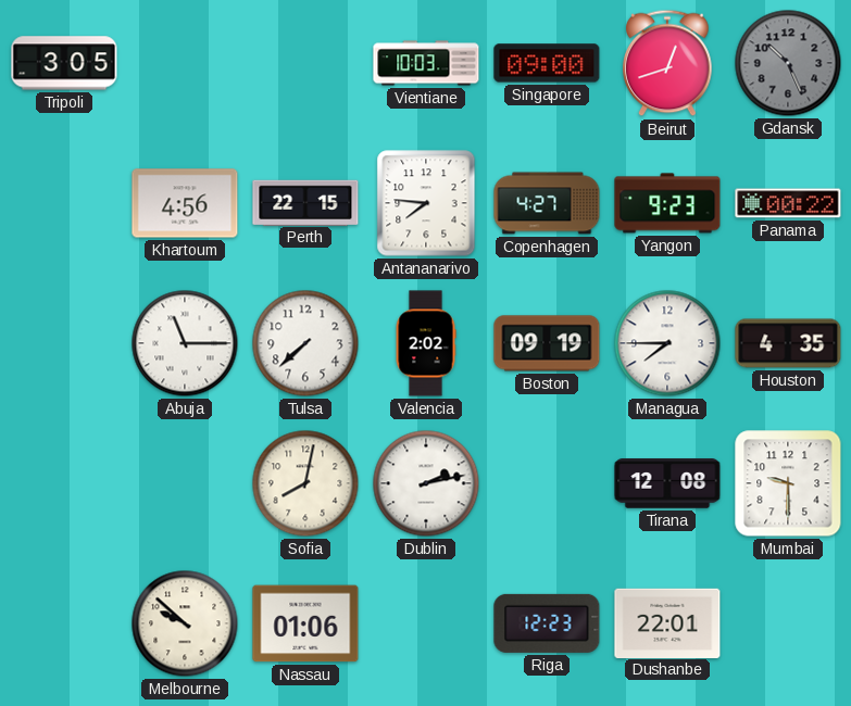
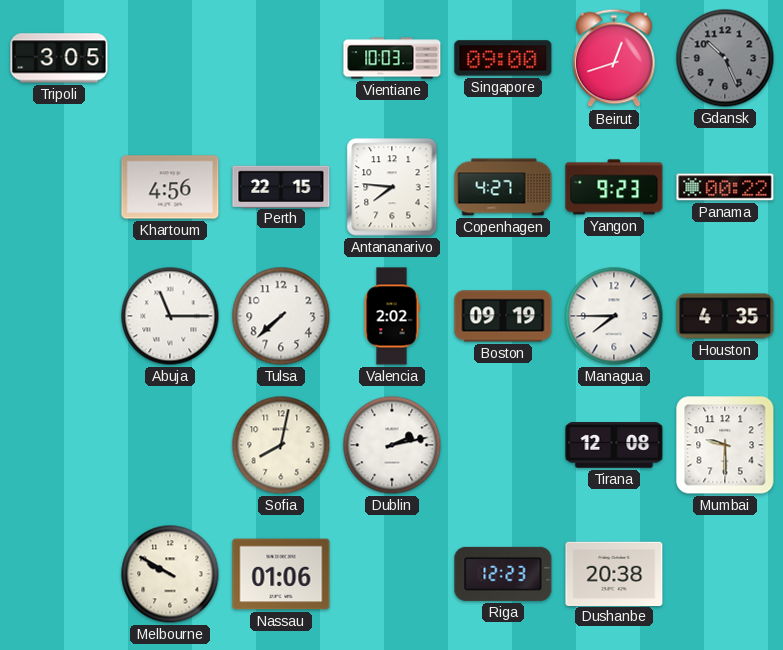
Melbourne: 9:52 -> 9:50
Dushanbe: 22:01 -> 20:38
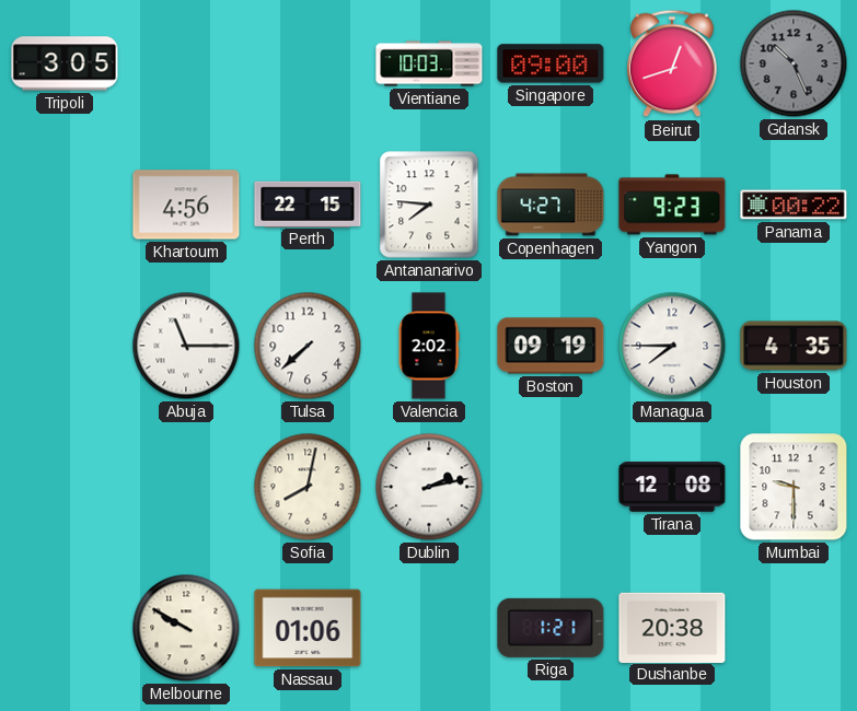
Riga: 12:23 -> 1:21
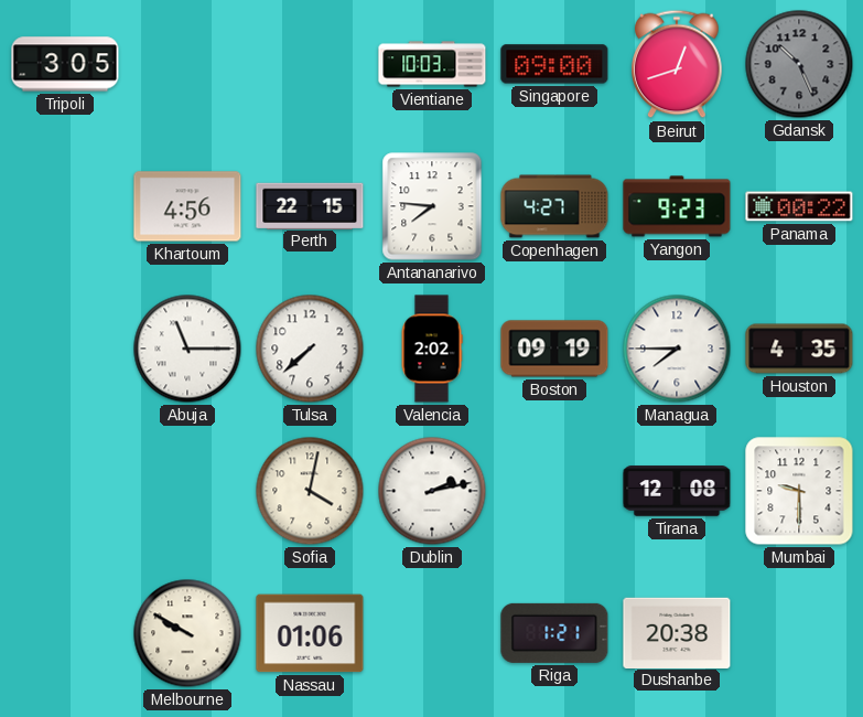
Sofia: 8:02 -> 4:02
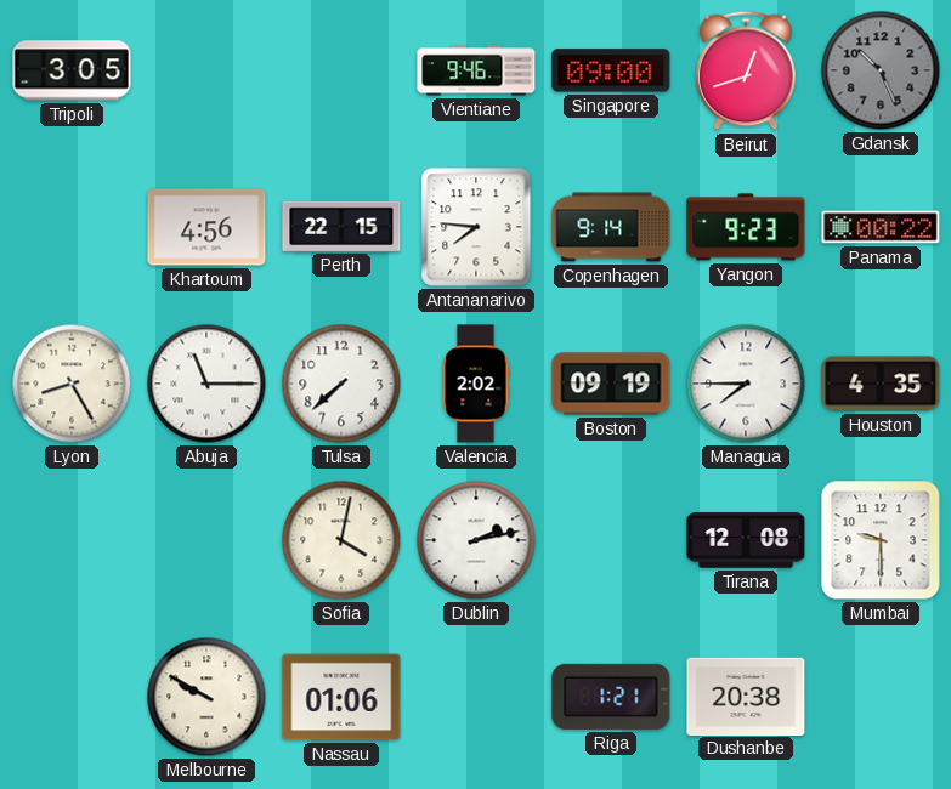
Vientiane: 10:03 -> 9:46
Copenhagen: 4:27 -> 9:14
Lyon: none -> 8:25
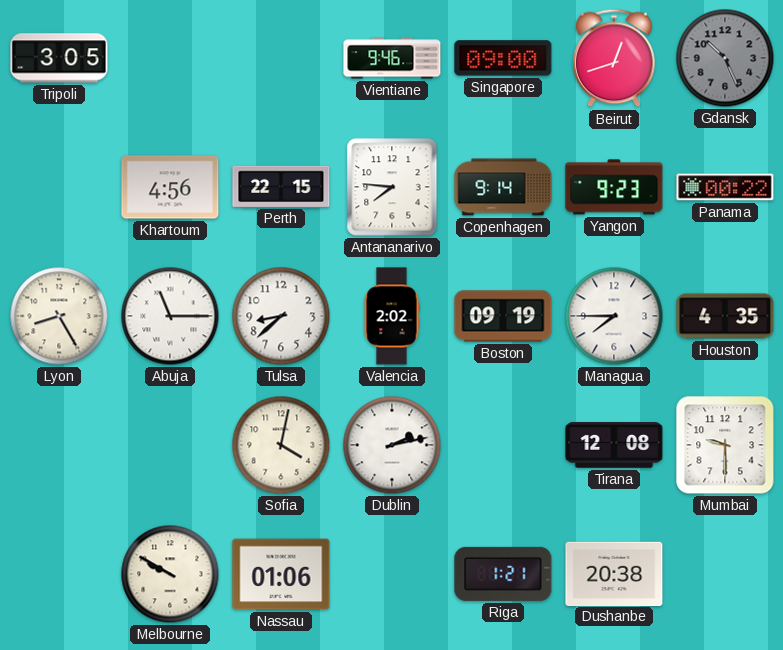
Tulsa: 7:38 -> 8:38
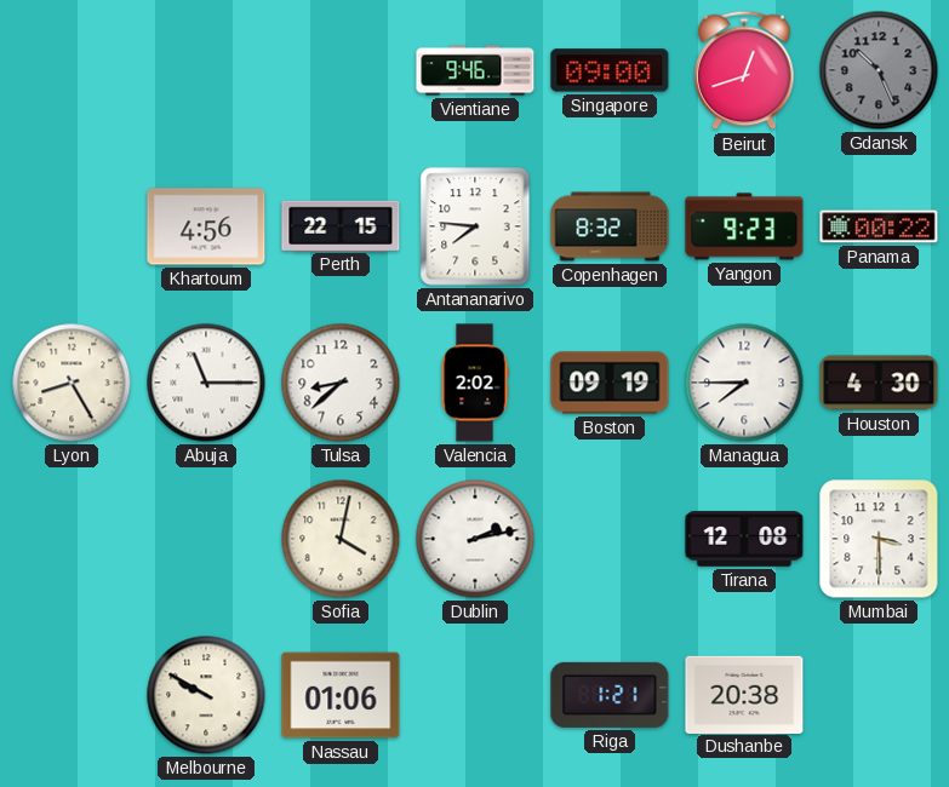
Tripoli: 3:05 -> none
Copenhagen: 9:14 -> 8:32
Houston: 4:35 -> 4:30
Mumbai: 9:30 -> 3:30
